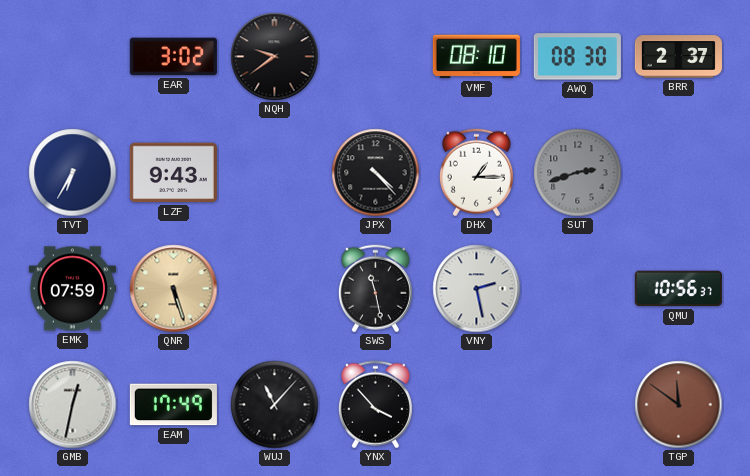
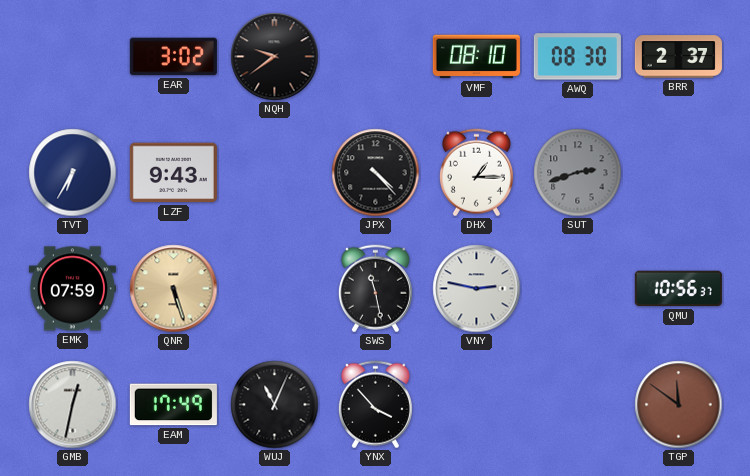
VNY: 2:28 -> 2:47
WUJ: 11:07 -> 11:04
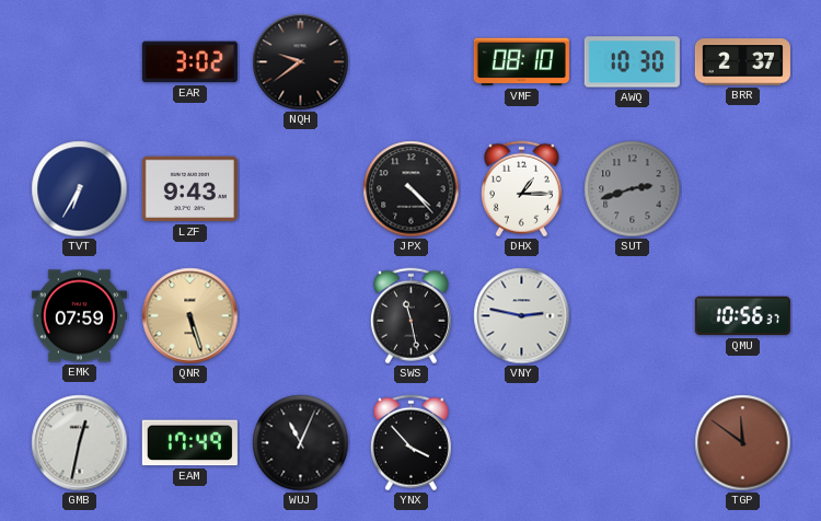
AWQ: 08:30 -> 10:30
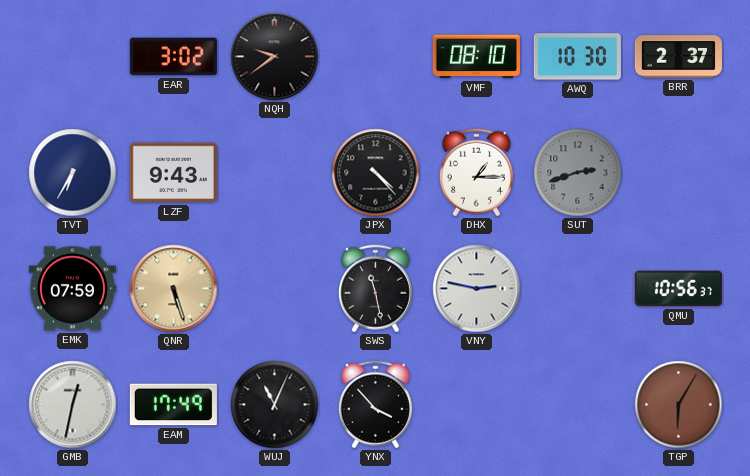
TGP: 11:51 -> 6:05
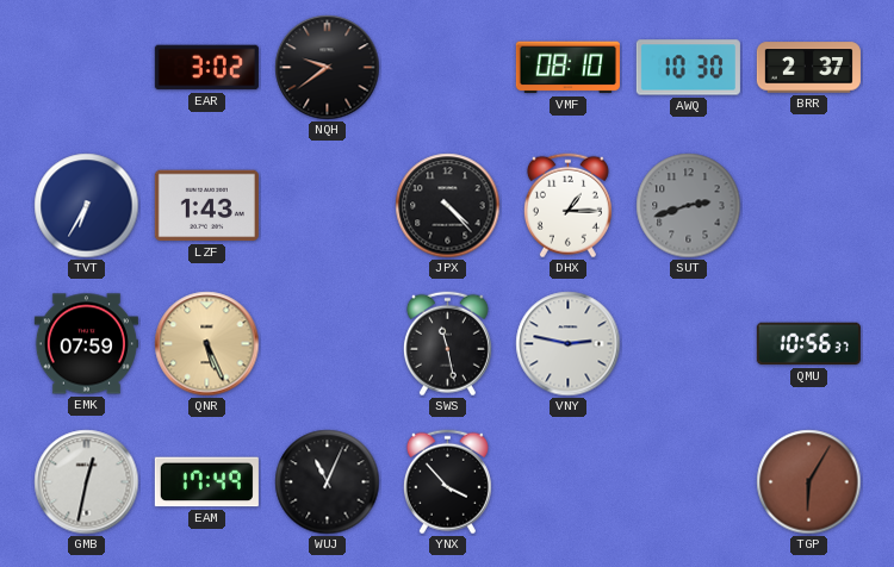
LZF: 9:43 -> 1:43
QNR: 5:27 -> 5:26
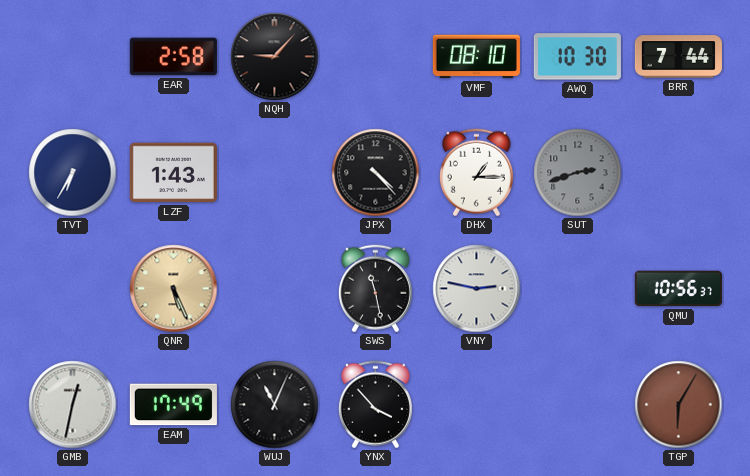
EAR: 3:02 -> 2:58
NQH: 9:39 -> 9:07
BRR: 2:37 -> 7:44
EMK: 07:59 -> none
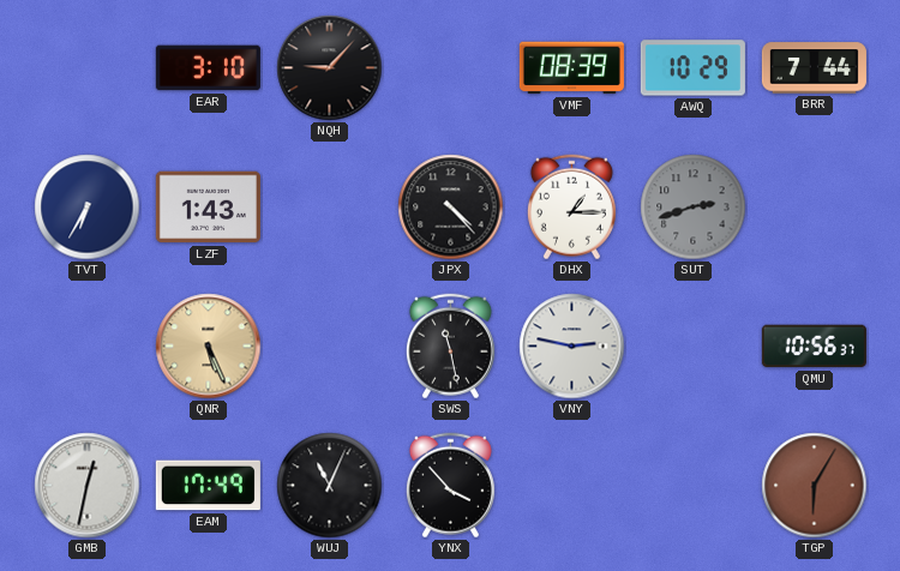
EAR: 2:58 -> 3:10
VMF: 08:10 -> 08:39
AWQ: 10:30 -> 10:29
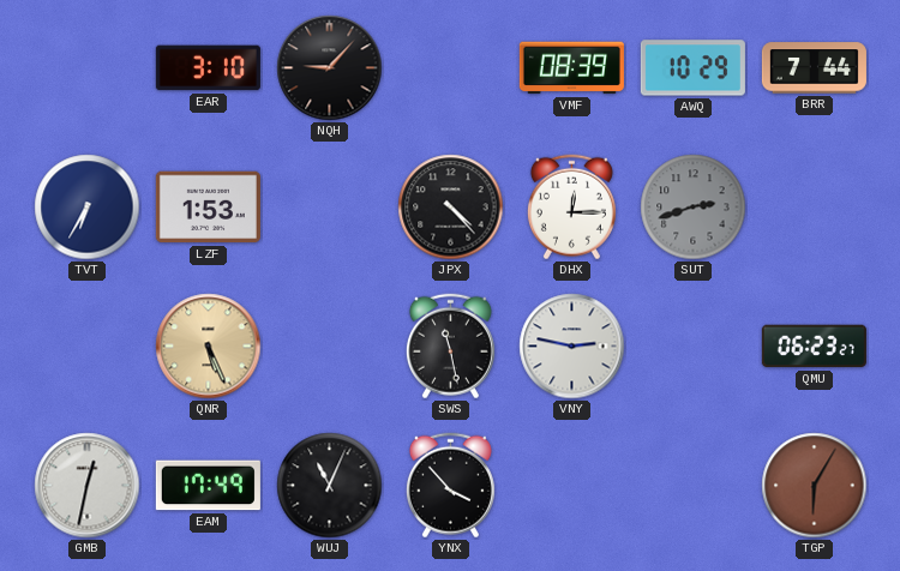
LZF: 1:43 -> 1:53
DHX: 1:15 -> 12:15
QMU: 10:56 -> 06:23
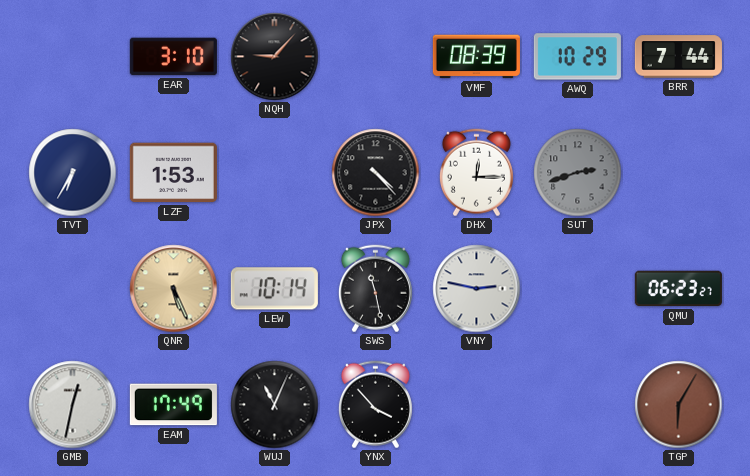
LEW: none -> 10:14
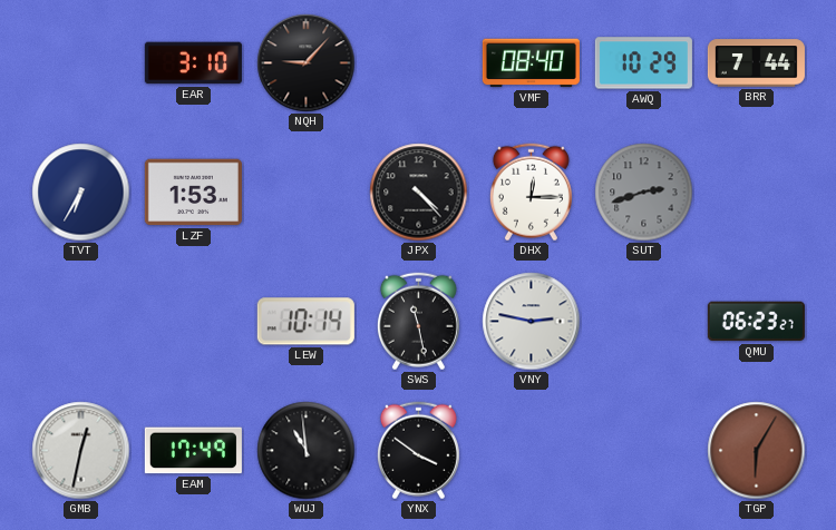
VMF: 08:39 -> 08:40
QNR: 5:26 -> none
WUJ: 11:04 -> 10:59
YNX: 3:53 -> 3:51
